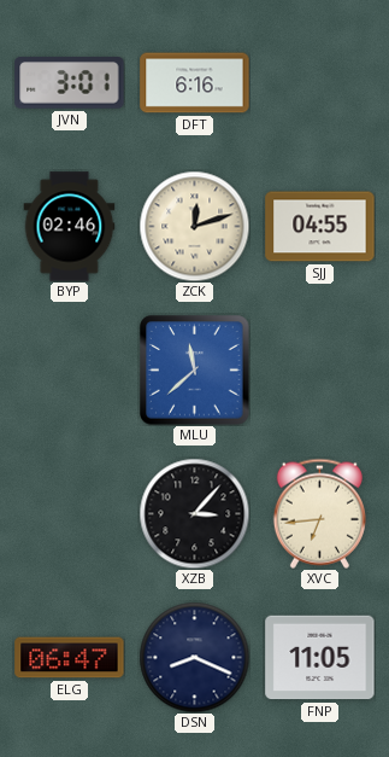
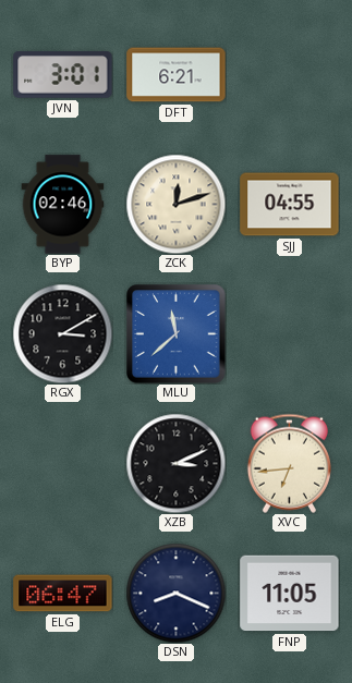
DFT: 6:16 -> 6:21
RGX: none -> 3:10
XZB: 3:07 -> 3:11
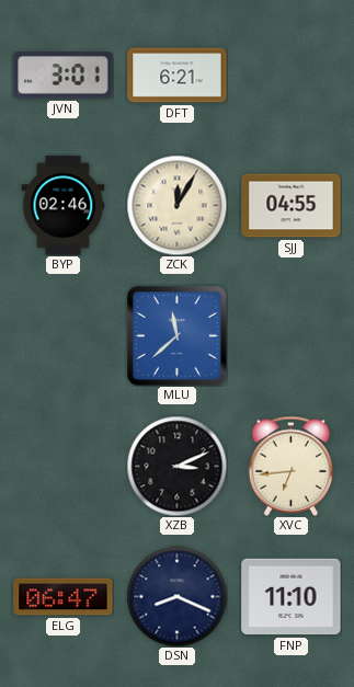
ZCK: 12:12 -> 12:05
RGX: 3:10 -> none
FNP: 11:05 -> 11:10
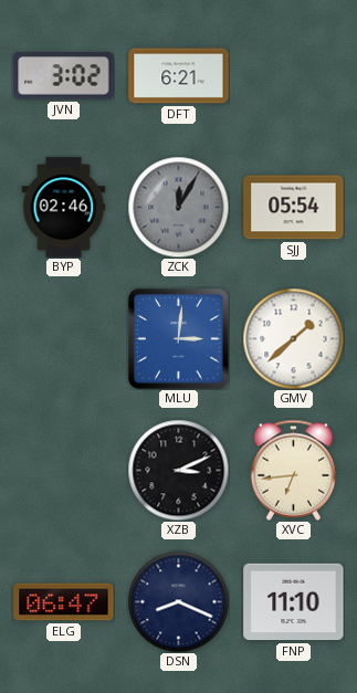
JVN: 3:01 -> 3:02
ZCK dial: cream -> grey
SJJ: 04:55 -> 05:54
MLU: 11:38 -> 3:01
GMV: none -> 1:38
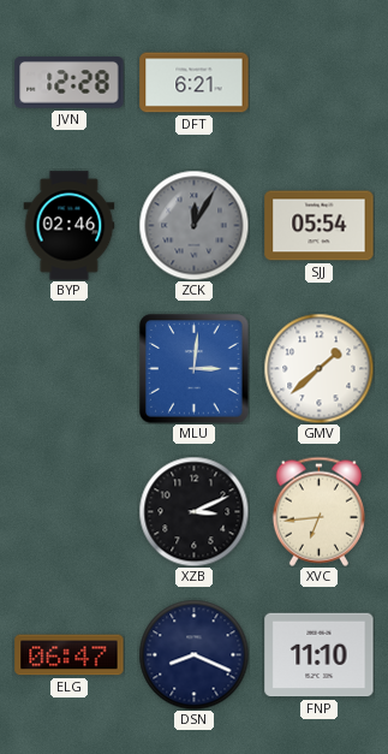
JVN: 3:02 -> 12:28
